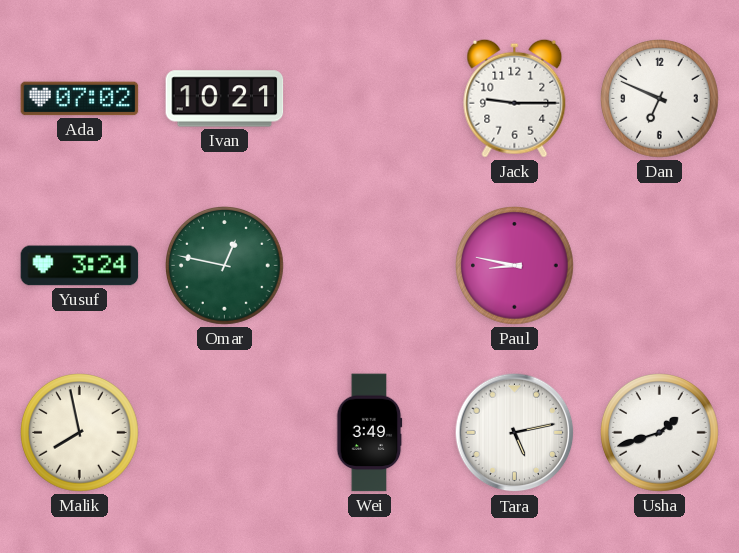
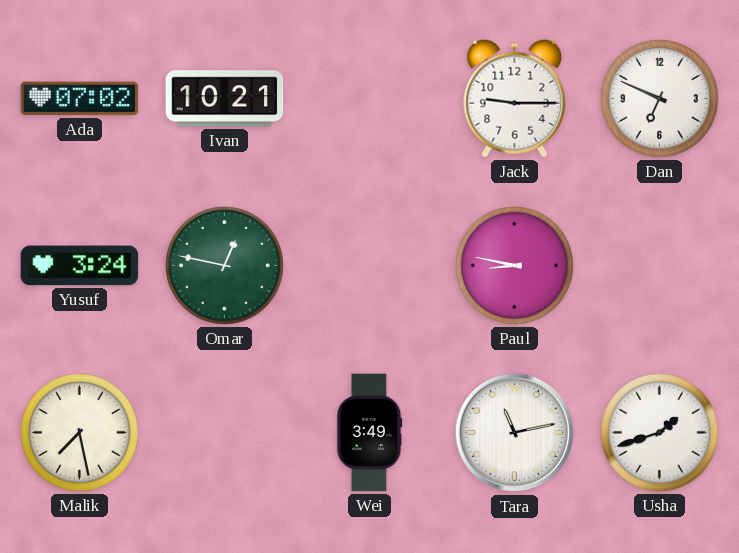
Malik: 7:58 -> 7:28
Tara: 5:13 -> 11:13
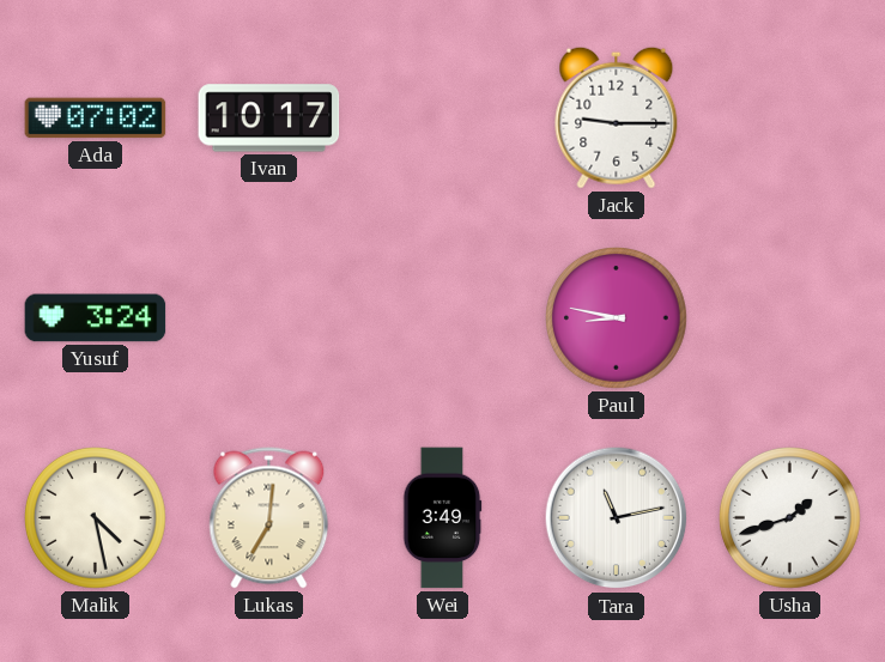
Ivan: 10:21 -> 10:17
Dan: 6:49 -> none
Omar: 12:47 -> none
Malik: 7:28 -> 4:28
Lukas: none -> 7:01
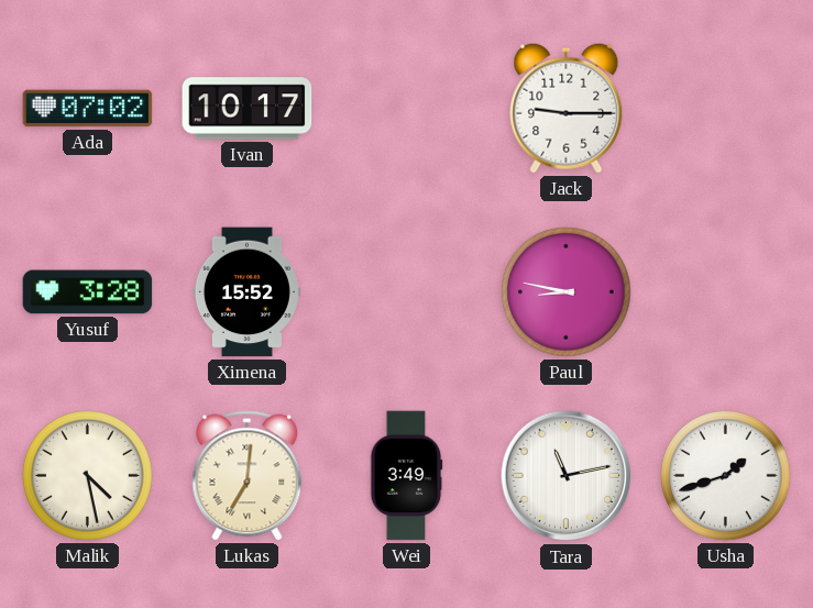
Yusuf: 3:24 -> 3:28
Ximena: none -> 15:52
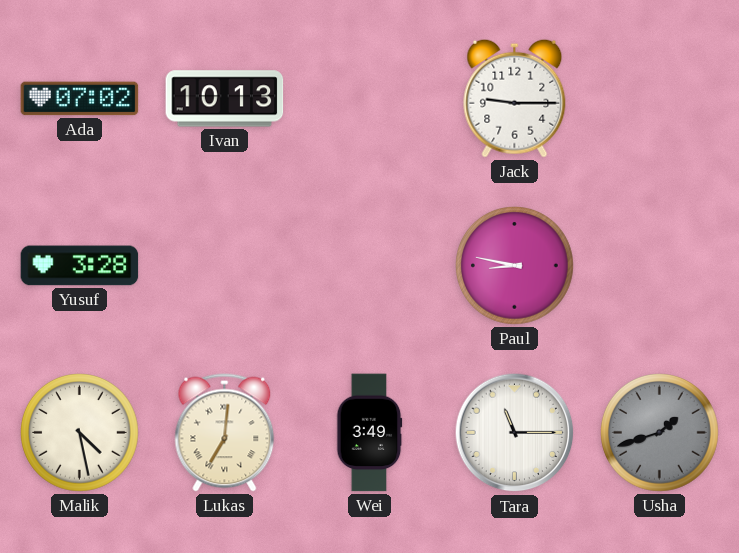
Ivan: 10:17 -> 10:13
Ximena: 15:52 -> none
Tara: 11:13 -> 11:15
Usha dial: white -> grey
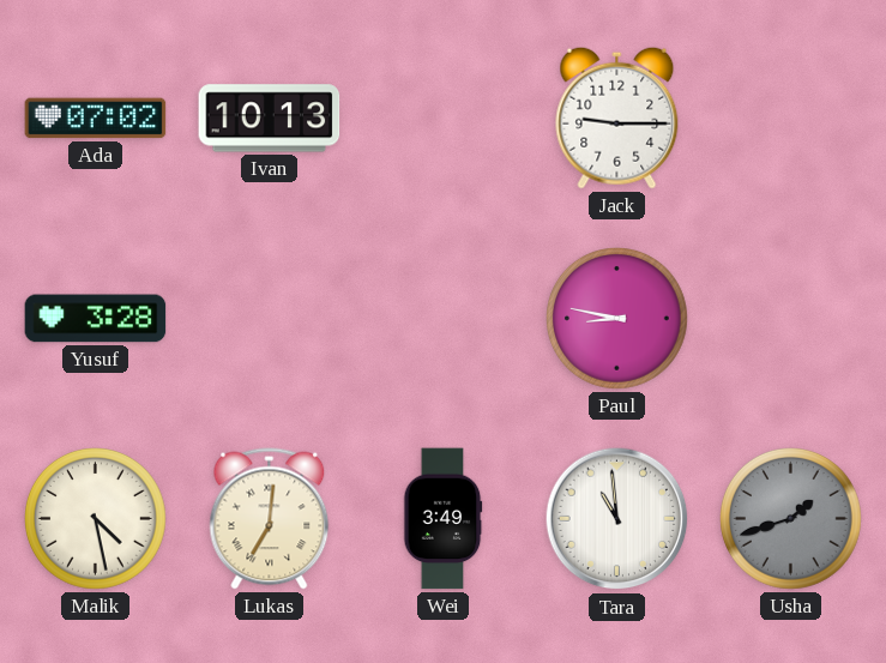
Tara: 11:15 -> 10:59
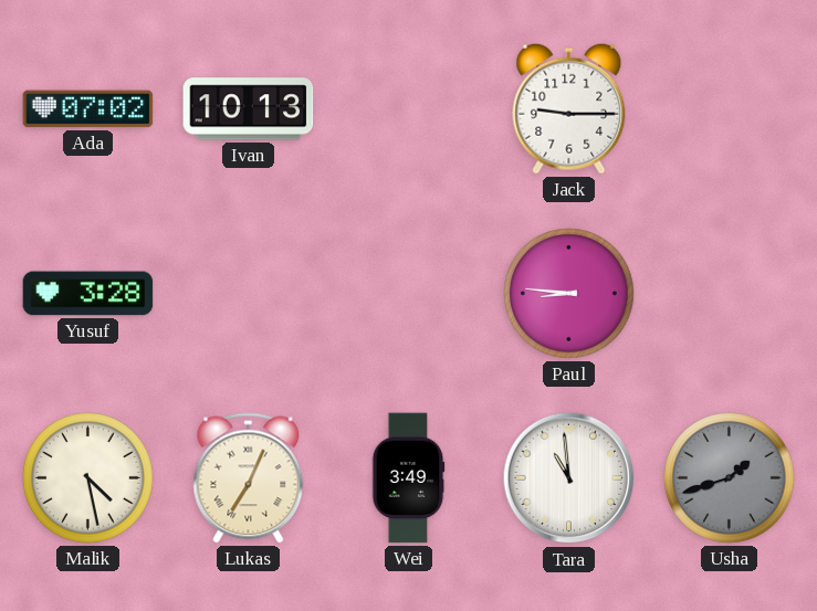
Paul: 8:47 -> 8:46
Lukas: 7:01 -> 7:04
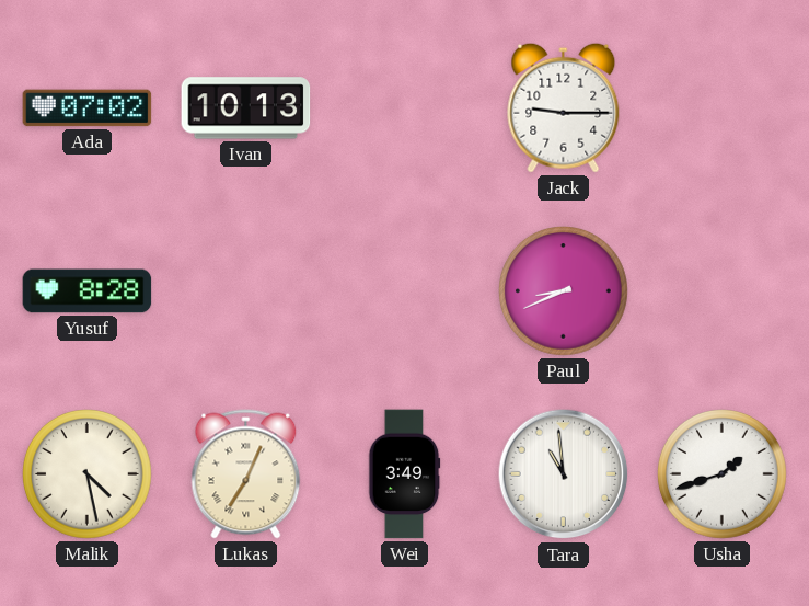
Yusuf: 3:28 -> 8:28
Paul: 8:46 -> 8:41
Usha dial: grey -> white
